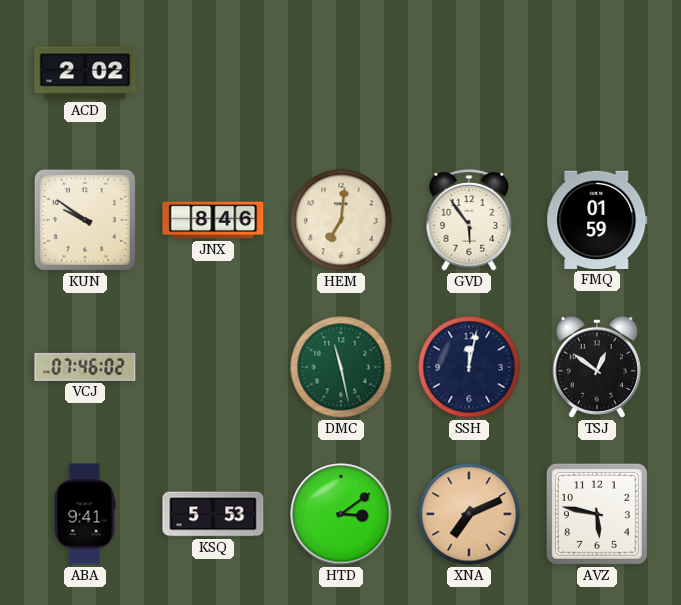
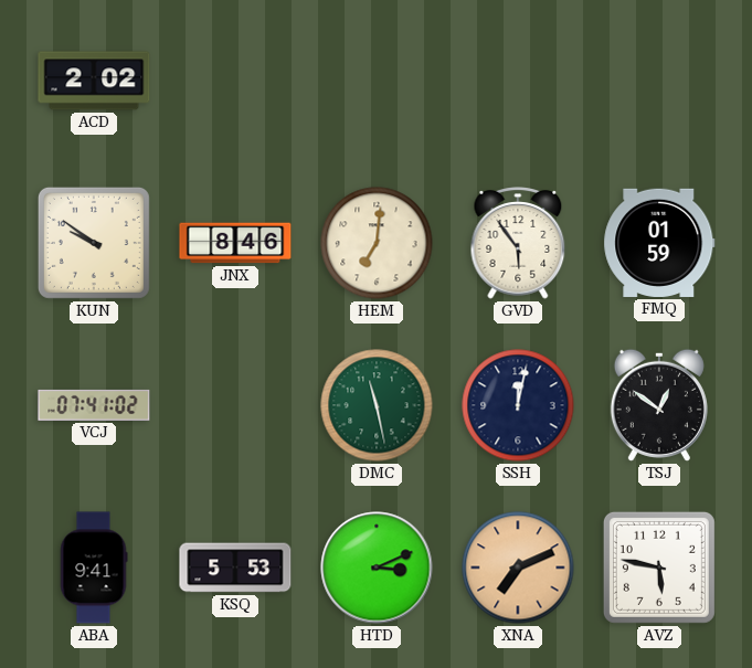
VCJ: 07:46 -> 07:41
HTD: 3:09 -> 3:11
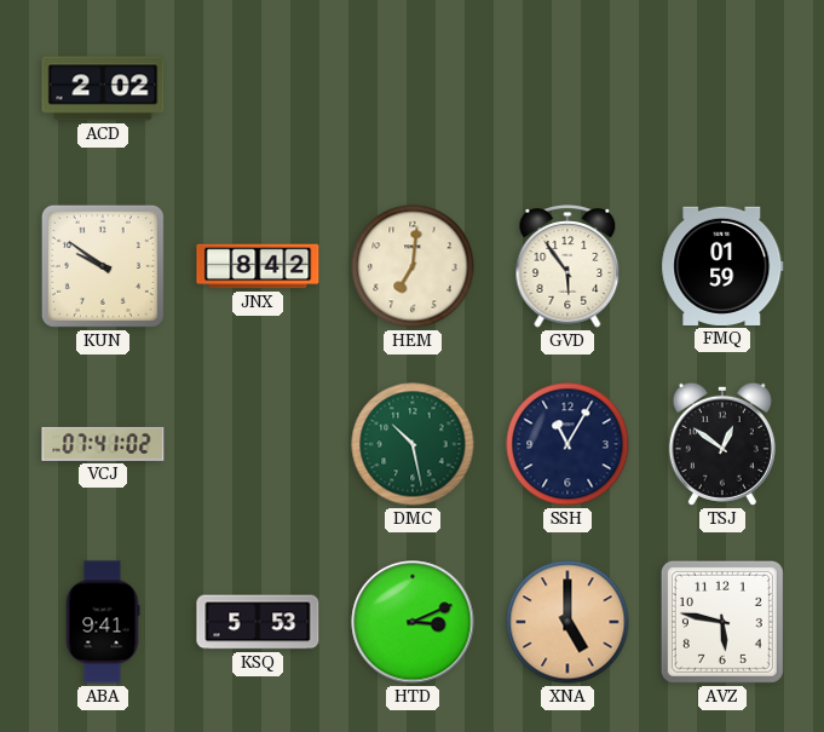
JNX: 8:46 -> 8:42
DMC: 11:28 -> 10:28
SSH: 12:02 -> 11:05
XNA: 7:11 -> 5:00
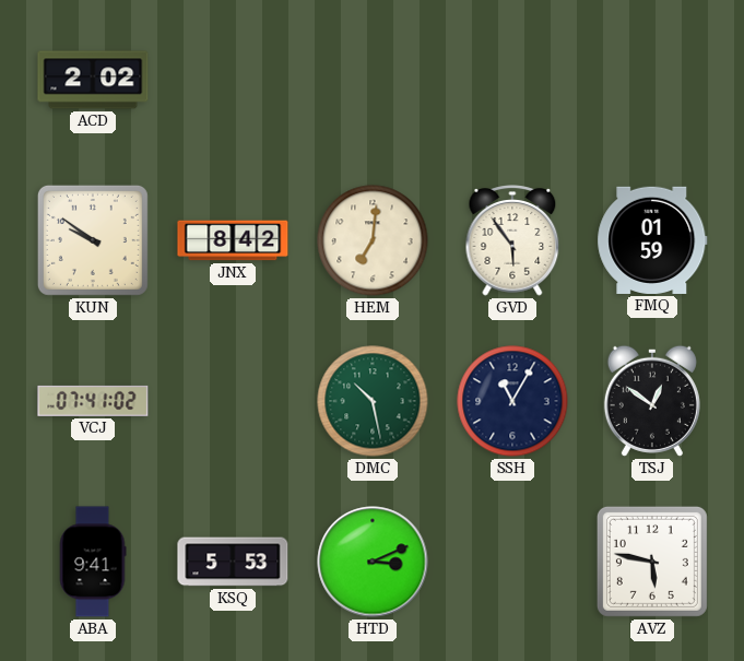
XNA: 5:00 -> none
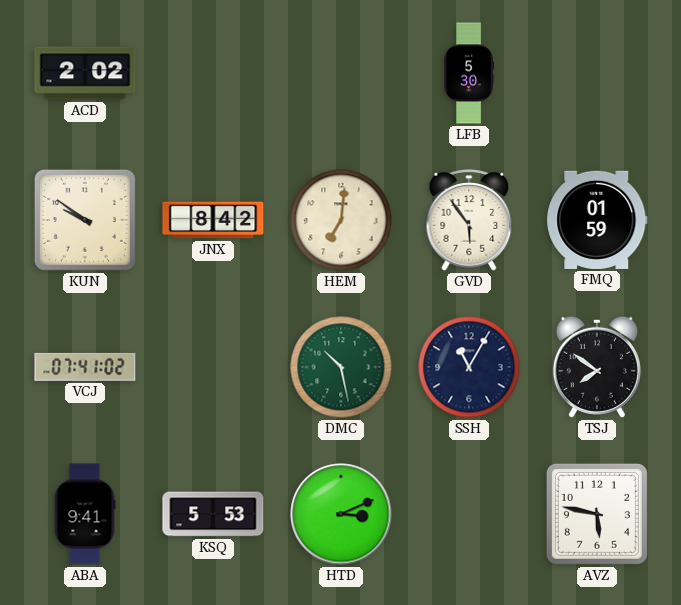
LFB: none -> 5:30
TSJ: 12:51 -> 7:51
